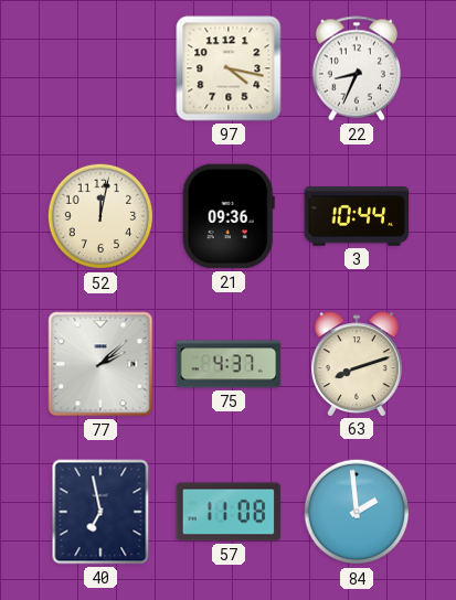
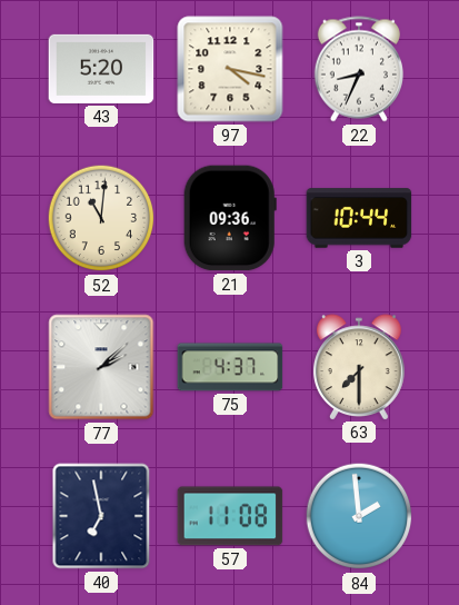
43: none -> 5:20
52: 12:02 -> 11:01
63: 8:12 -> 7:30
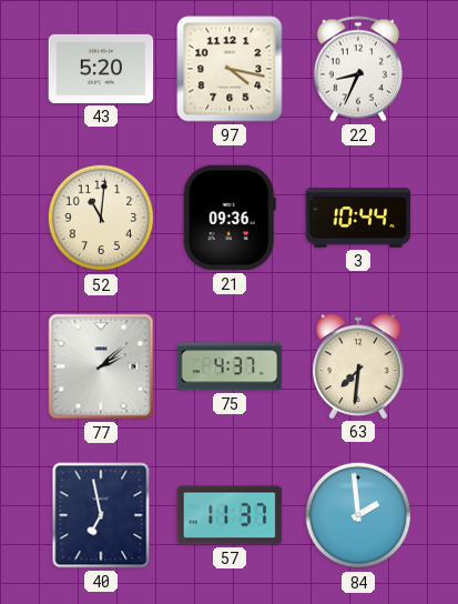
63: 7:30 -> 7:31
57: 11:08 -> 11:37
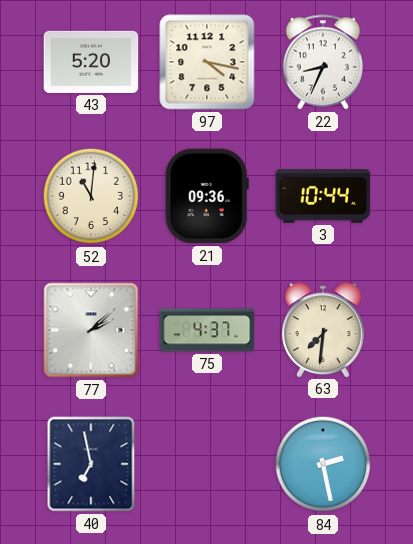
57: 11:37 -> none
84: 1:59 -> 2:28
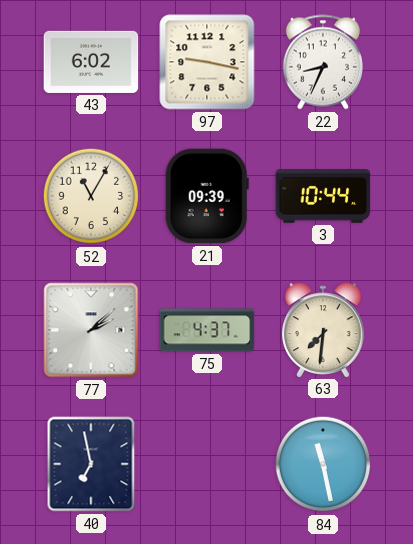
43: 5:20 -> 6:02
97: 4:17 -> 9:17
52: 11:01 -> 11:05
21: 09:36 -> 09:39
84: 2:28 -> 11:28
